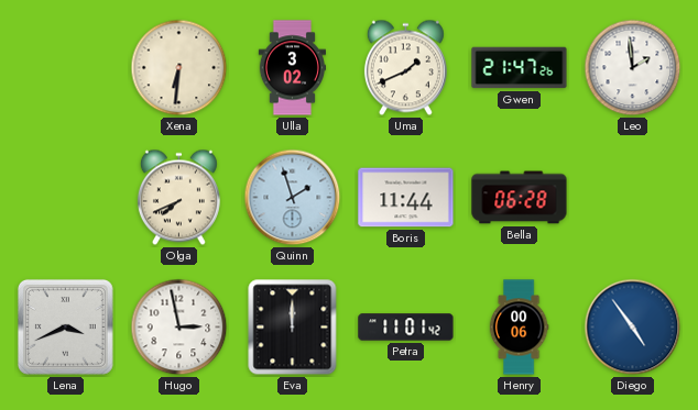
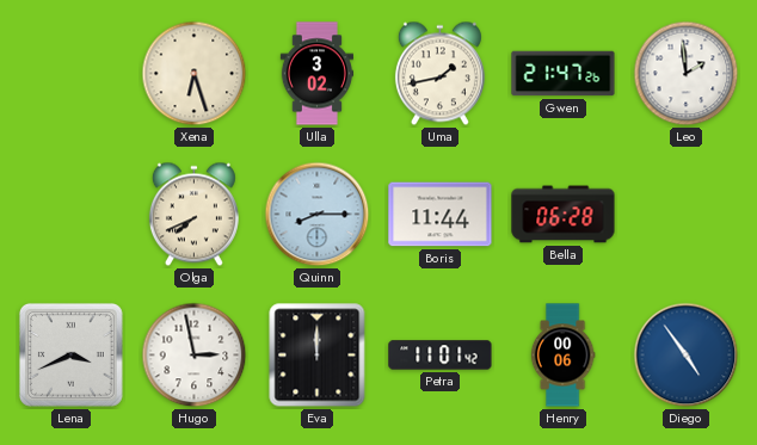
Xena: 6:31 -> 6:27
Uma: 1:41 -> 1:43
Quinn: 1:57 -> 8:15
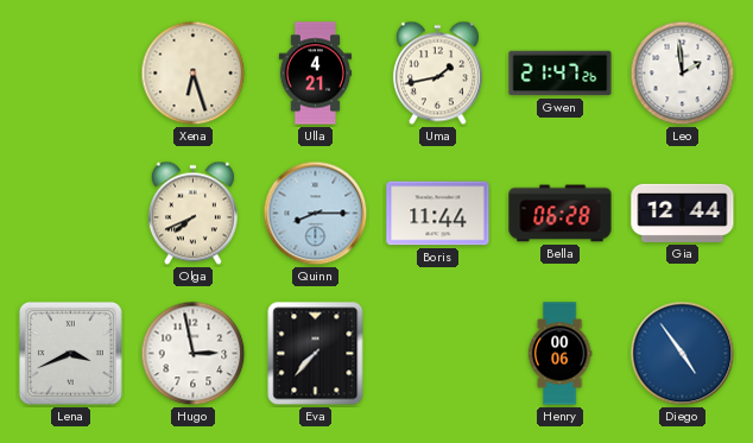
Ulla: 3:02 -> 4:21
Gia: none -> 12:44
Eva: 12:00 -> 7:37
Petra: 11:01 -> none
